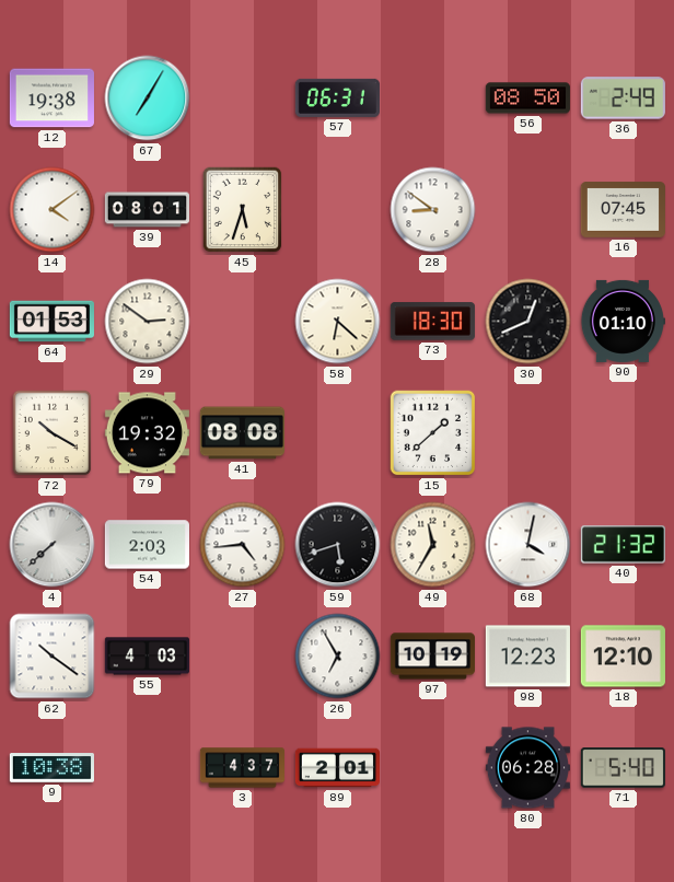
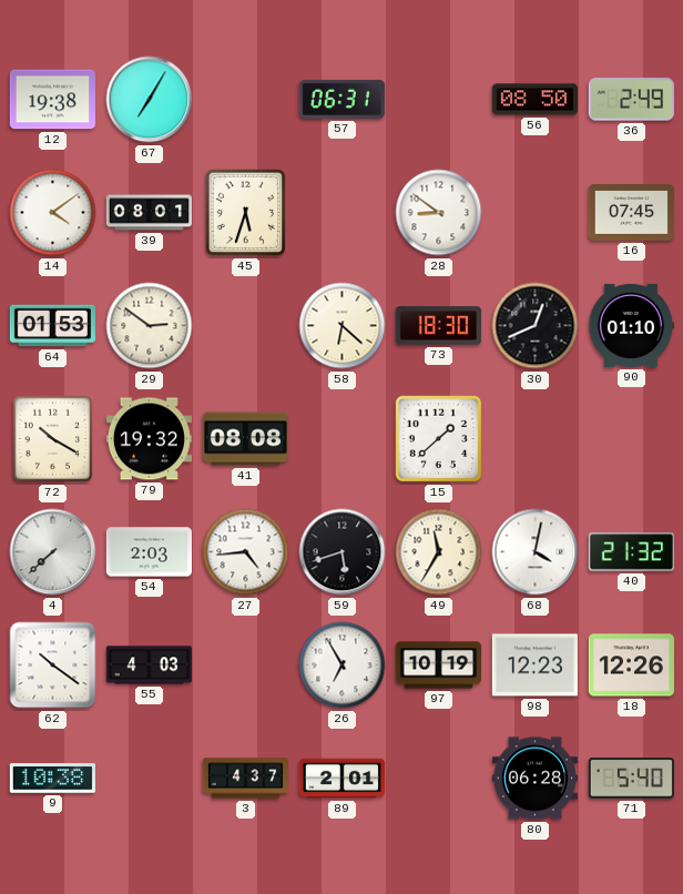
18: 12:10 -> 12:26
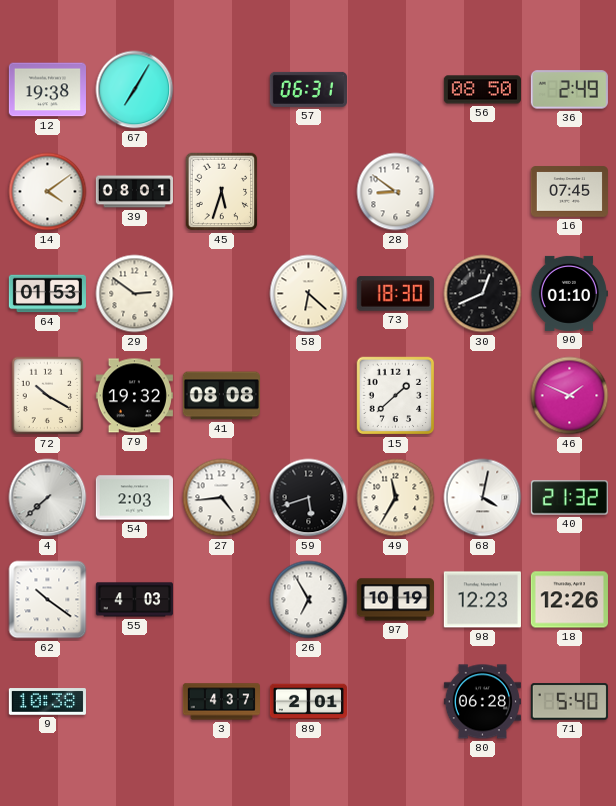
46: none -> 1:49
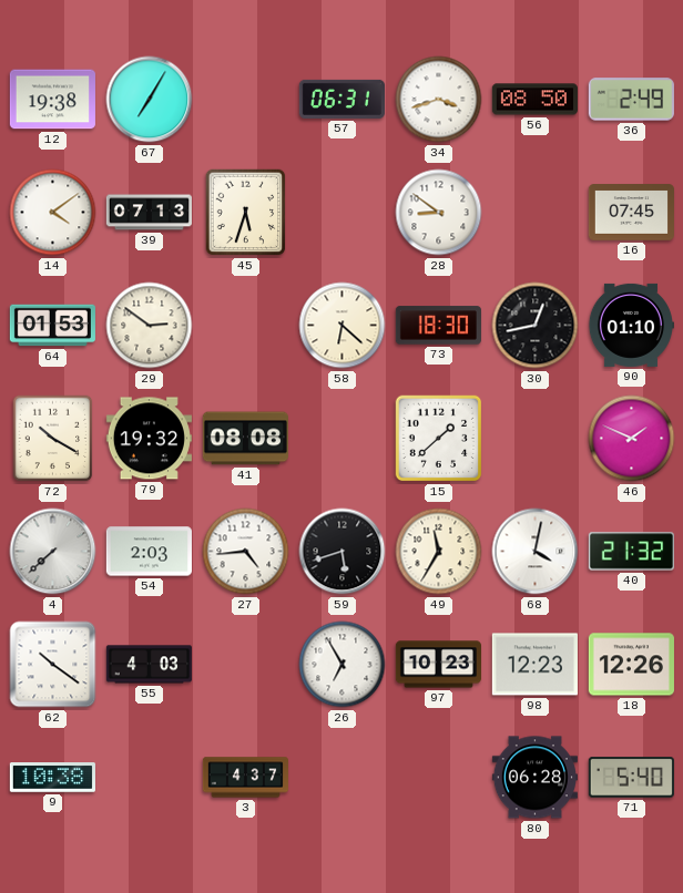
34: none -> 3:42
39: 08:01 -> 07:13
30: 12:41 -> 12:43
97: 10:19 -> 10:23
89: 2:01 -> none
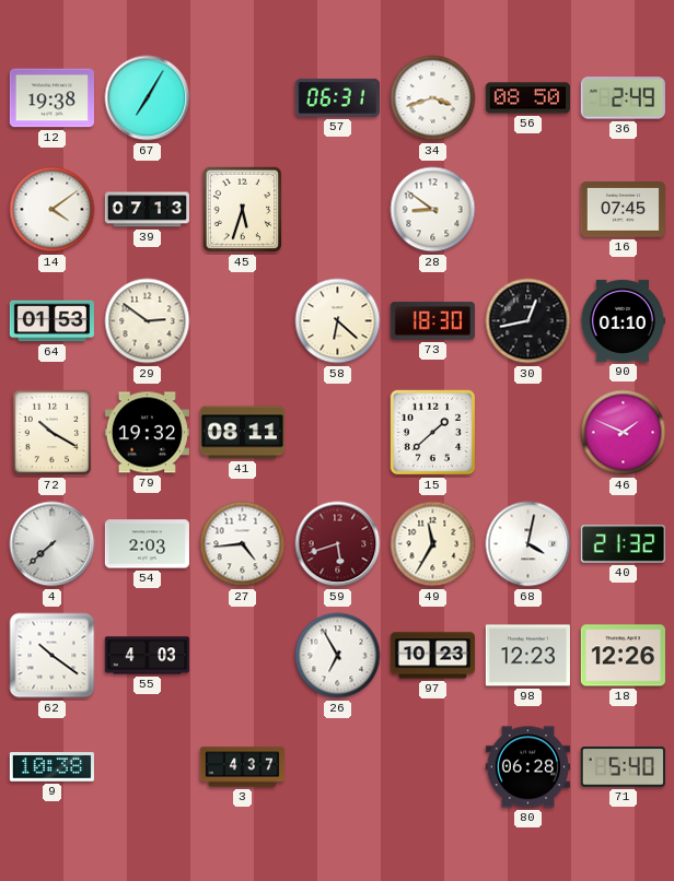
41: 08:08 -> 08:11
59 dial: black -> burgundy
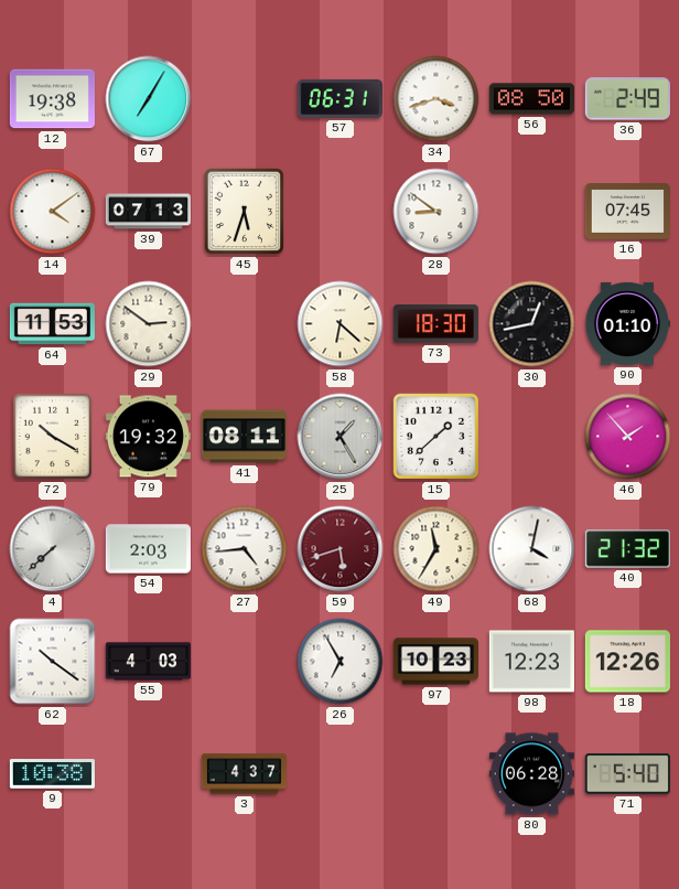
64: 01:53 -> 11:53
25: none -> 1:25
46: 1:49 -> 1:53
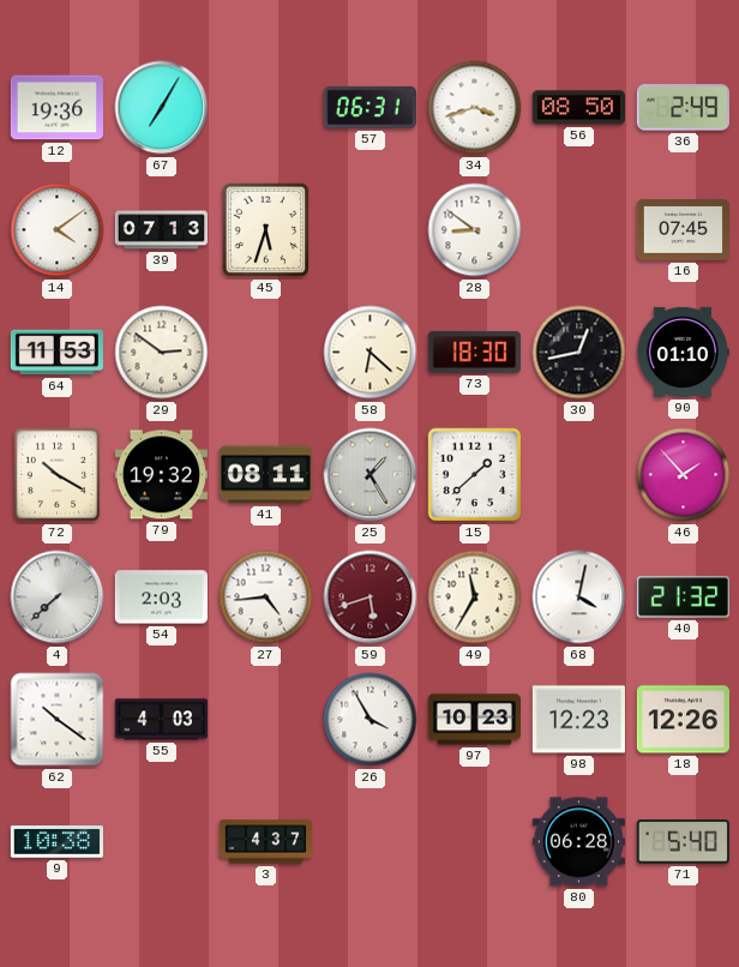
12: 19:38 -> 19:36
26: 6:55 -> 3:55
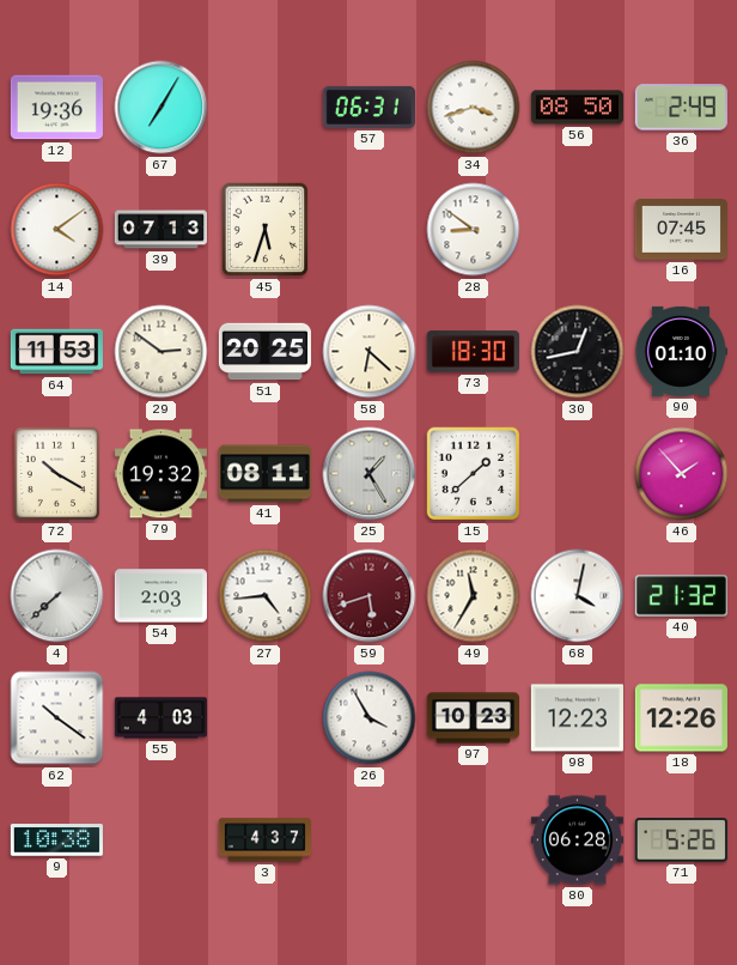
51: none -> 20:25
71: 5:40 -> 5:26
